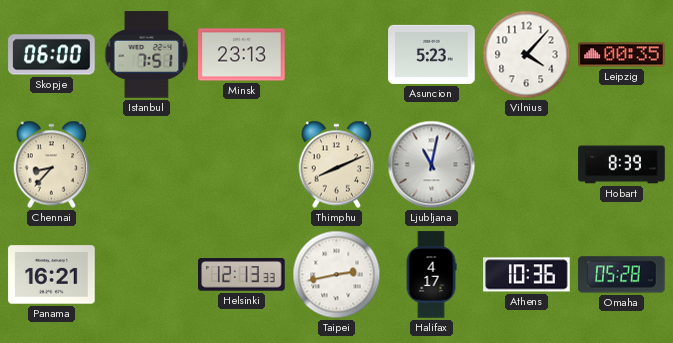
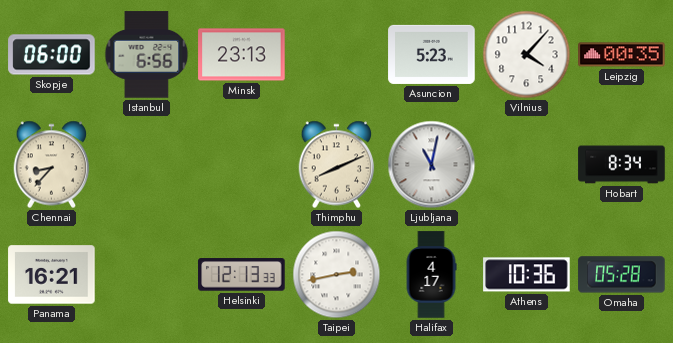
Istanbul: 7:51 -> 6:56
Hobart: 8:39 -> 8:34
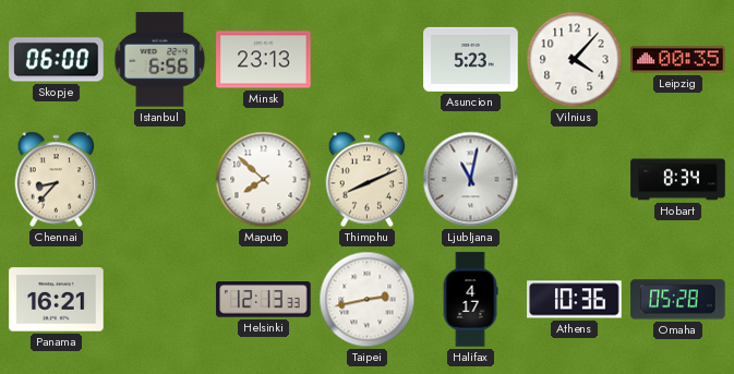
Maputo: none -> 7:52
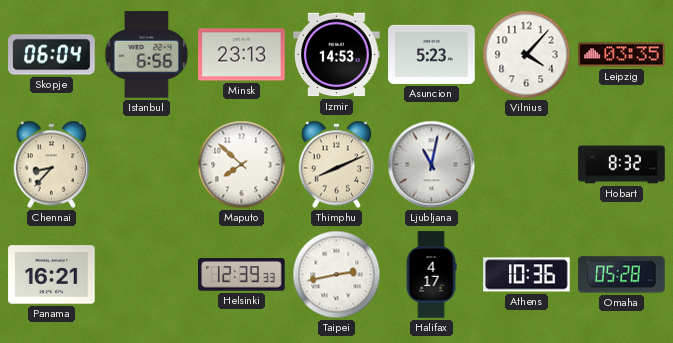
Skopje: 06:00 -> 06:04
Izmir: none -> 14:53
Leipzig: 00:35 -> 03:35
Hobart: 8:34 -> 8:32
Helsinki: 12:13 -> 12:39
